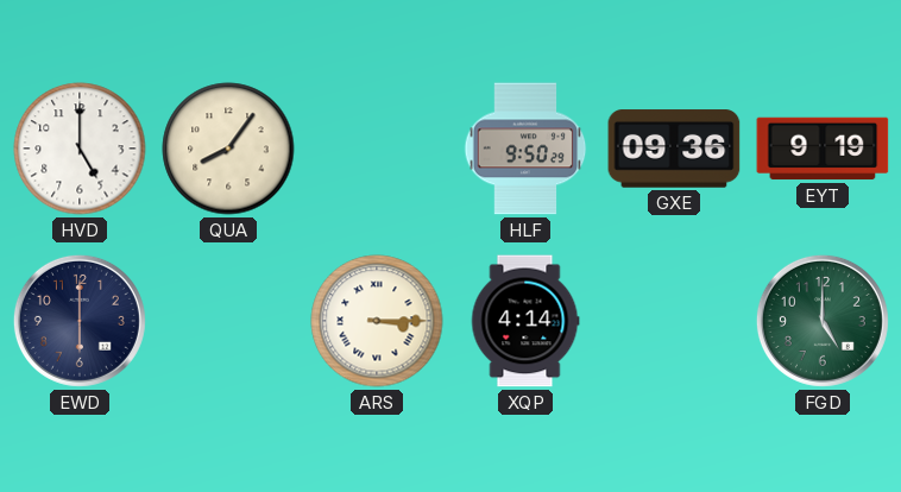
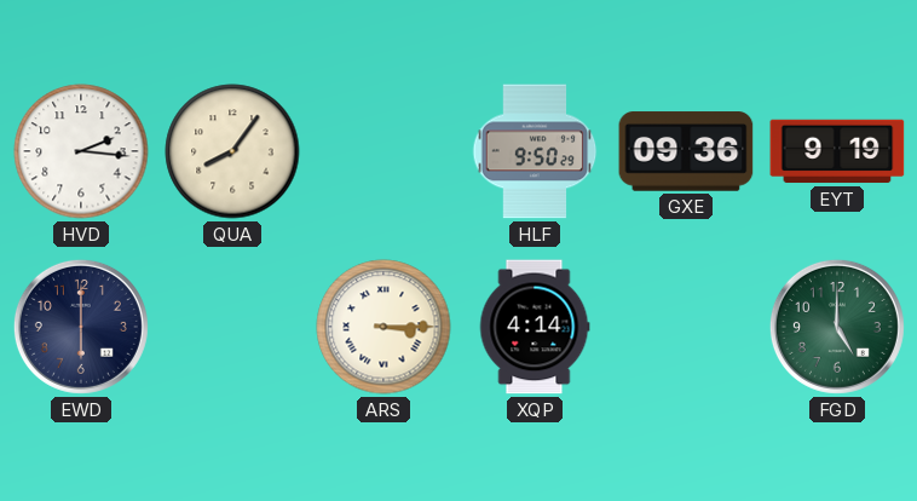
HVD: 5:00 -> 2:16
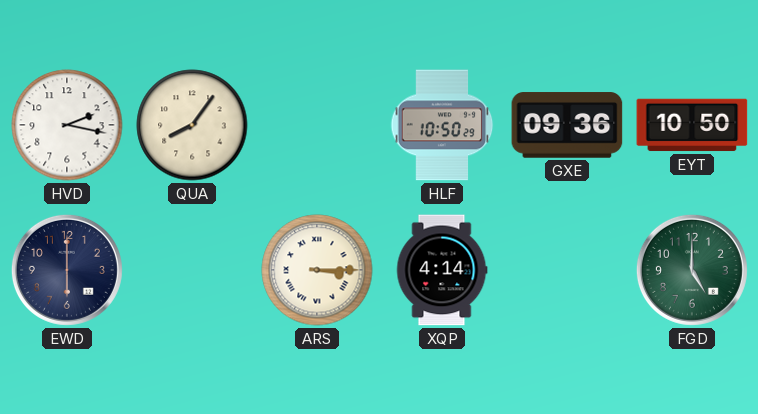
HVD: 2:16 -> 2:17
HLF: 9:50 -> 10:50
EYT: 9:19 -> 10:50
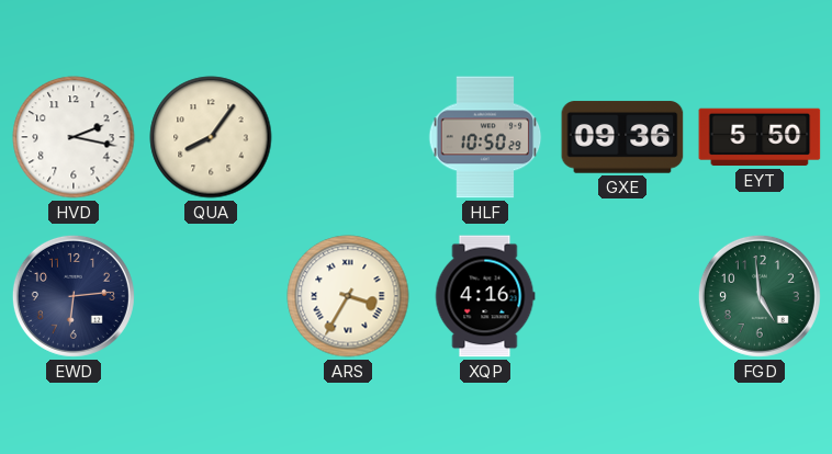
EYT: 10:50 -> 5:50
EWD: 6:00 -> 6:14
ARS: 3:15 -> 3:35
XQP: 4:14 -> 4:16
FGD: 5:00 -> 4:59
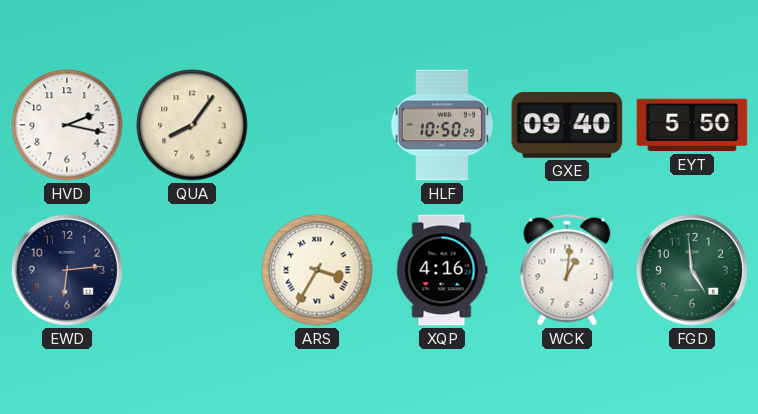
GXE: 09:36 -> 09:40
WCK: none -> 1:01
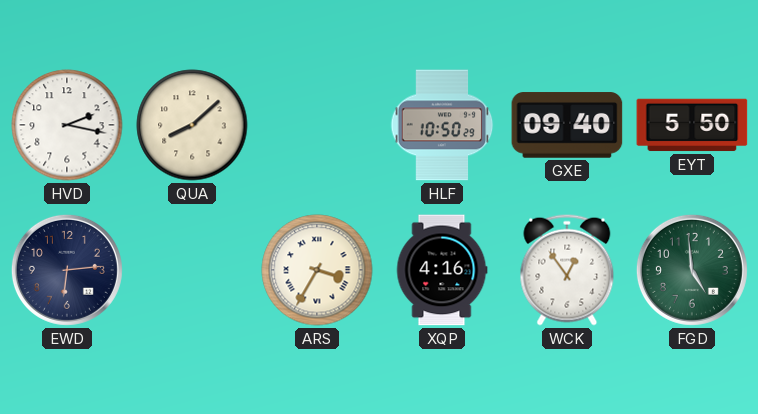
QUA: 8:06 -> 8:08
WCK: 1:01 -> 12:54
